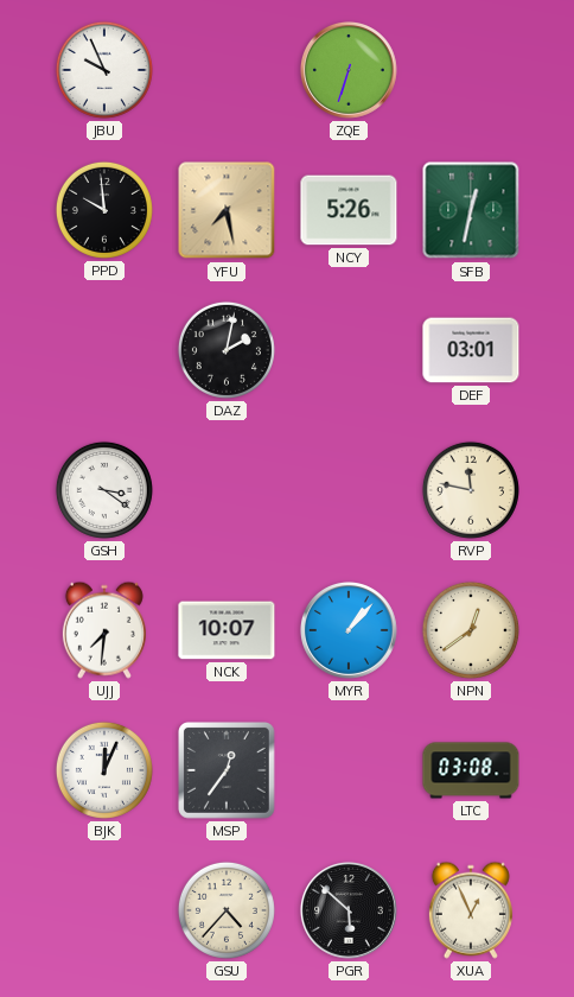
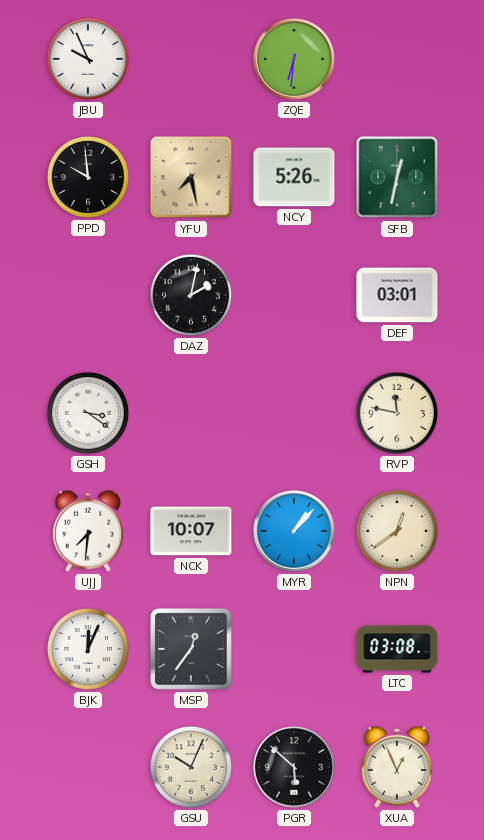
ZQE: 6:33 -> 6:31
GSU: 4:37 -> 10:04
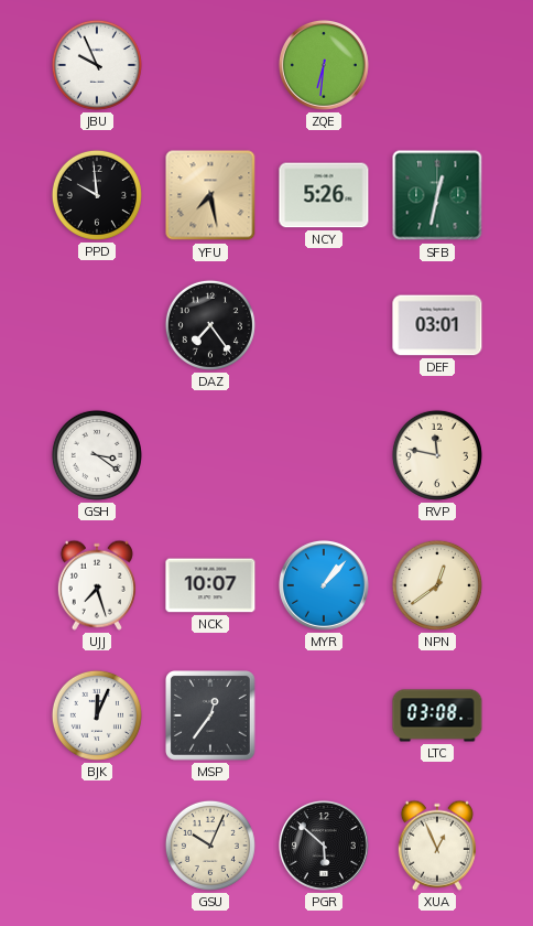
DAZ: 2:02 -> 7:24
UJJ: 7:31 -> 7:27
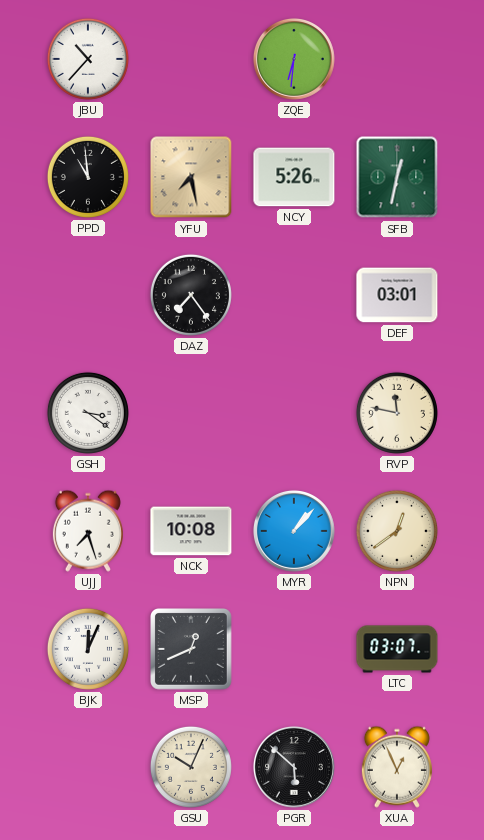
JBU: 9:56 -> 10:37
PPD: 9:59 -> 10:59
NCK: 10:07 -> 10:08
MSP: 12:36 -> 12:41
LTC: 03:08 -> 03:07
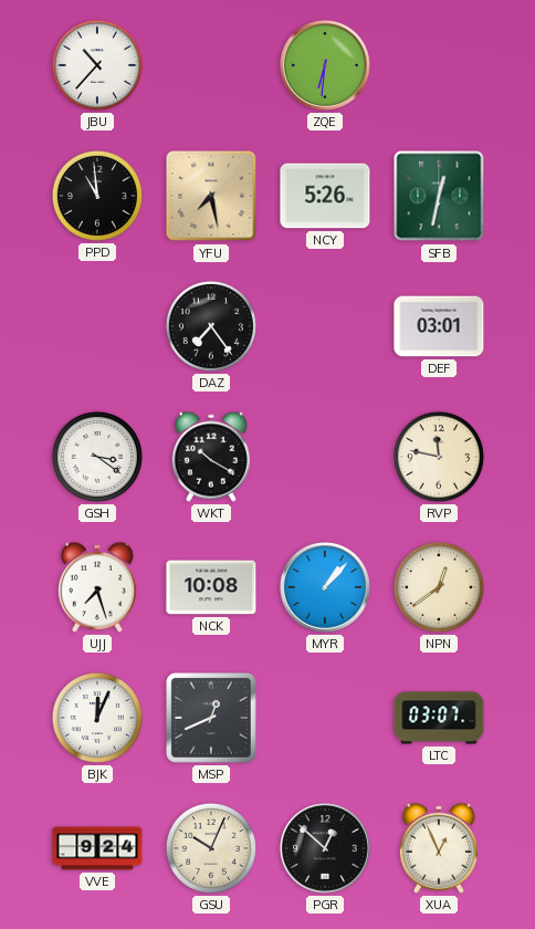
WKT: none -> 10:20
VVE: none -> 9:24
PGR: 5:52 -> 12:52
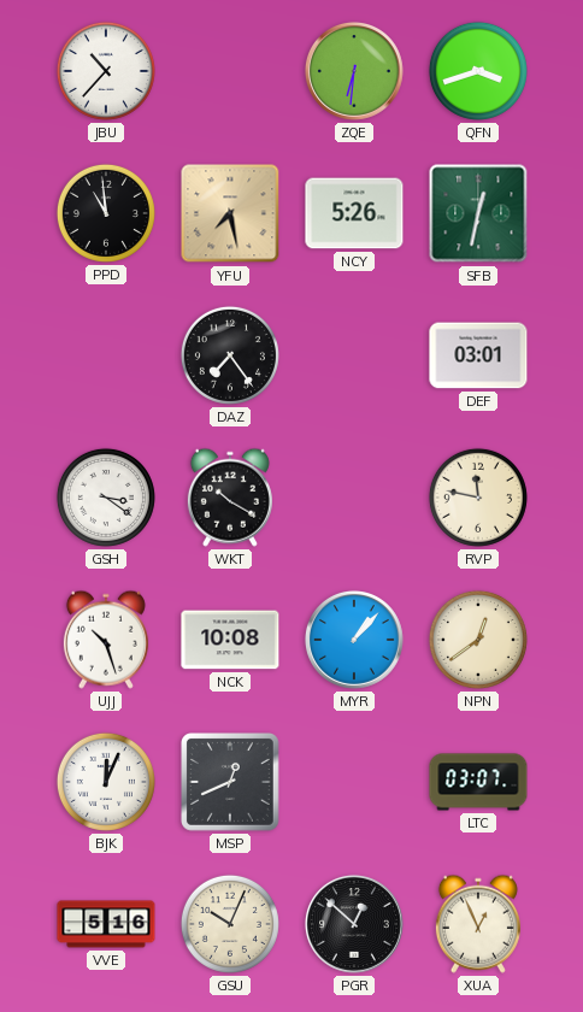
QFN: none -> 3:42
UJJ: 7:27 -> 10:27
VVE: 9:24 -> 5:16
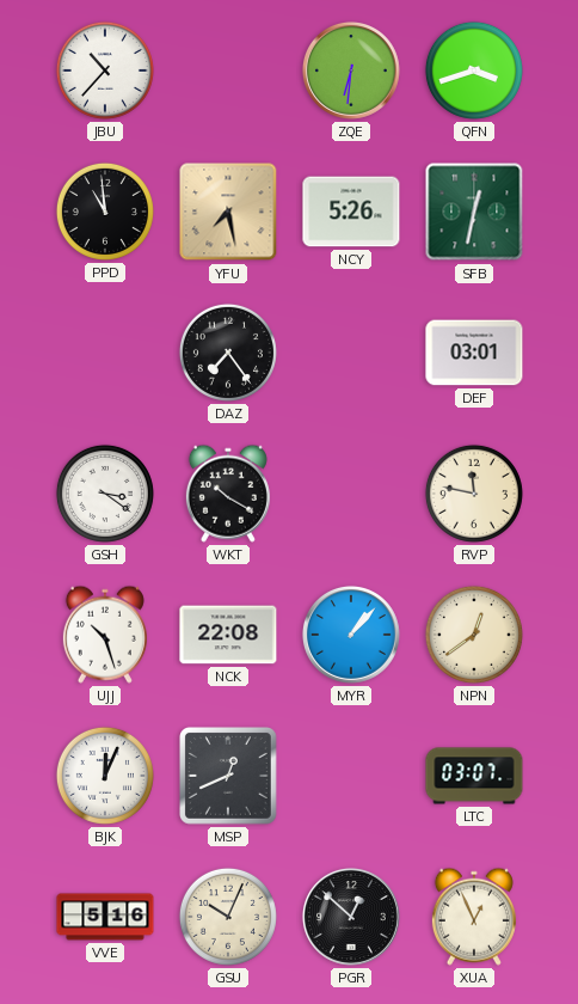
NCK: 10:08 -> 22:08
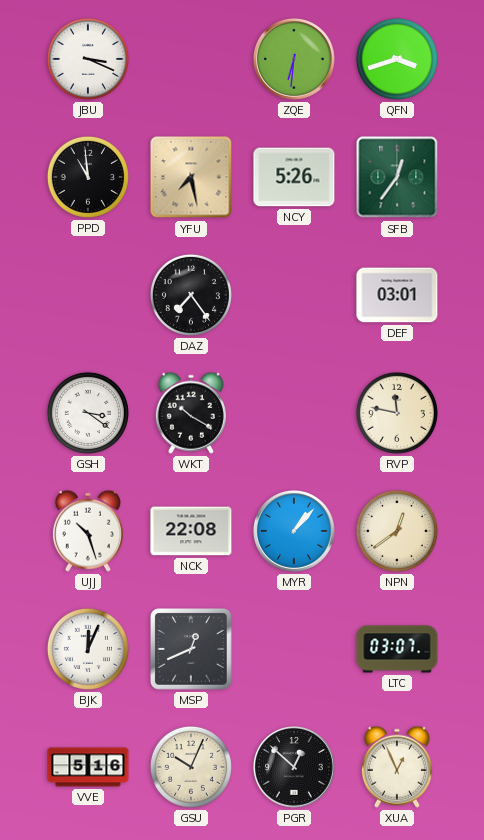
JBU: 10:37 -> 3:19
SFB: 12:32 -> 12:36
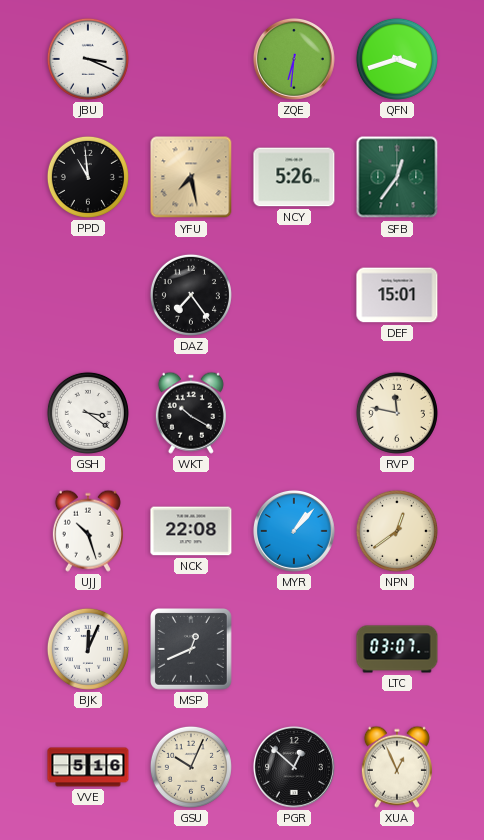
DEF: 03:01 -> 15:01
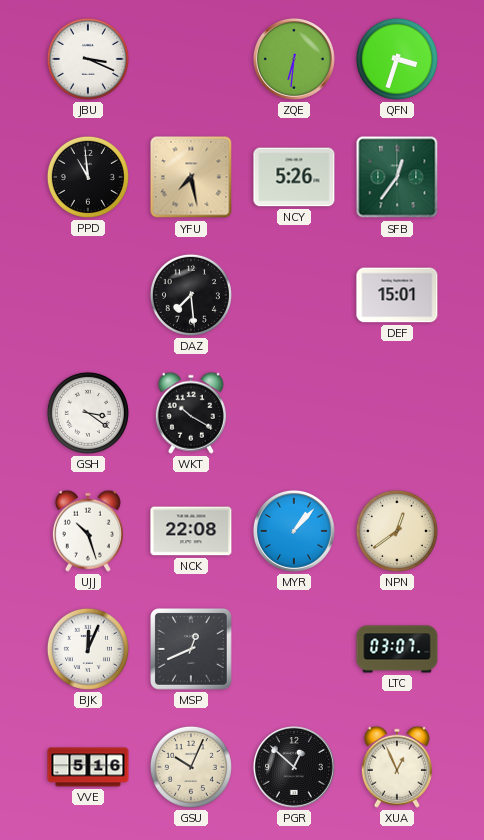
QFN: 3:42 -> 3:33
DAZ: 7:24 -> 7:29
RVP: 11:47 -> none
